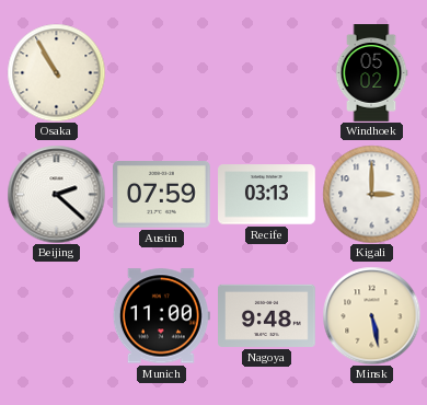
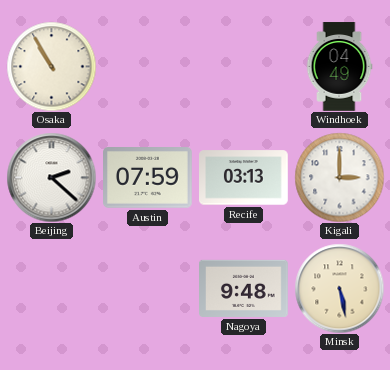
Windhoek: 05:02 -> 04:49
Munich: 11:00 -> none
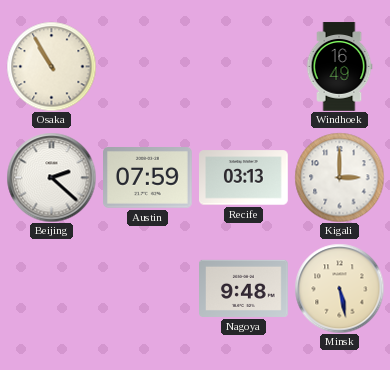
Windhoek: 04:49 -> 16:49
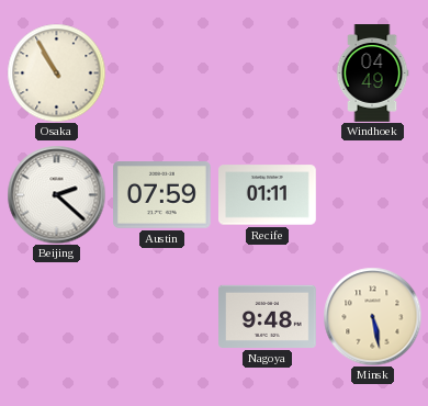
Windhoek: 16:49 -> 04:49
Recife: 03:13 -> 01:11
Kigali: 3:00 -> none
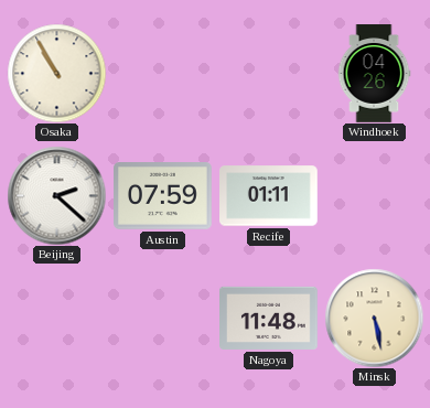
Windhoek: 04:49 -> 04:26
Nagoya: 9:48 -> 11:48
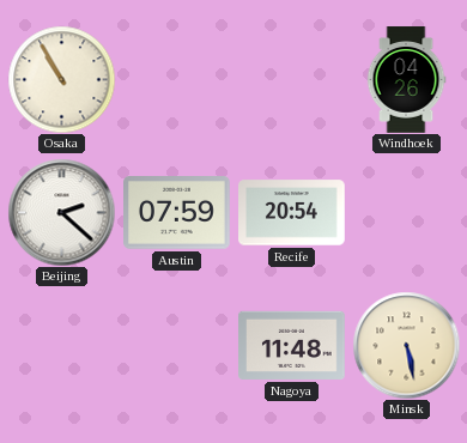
Recife: 01:11 -> 20:54
